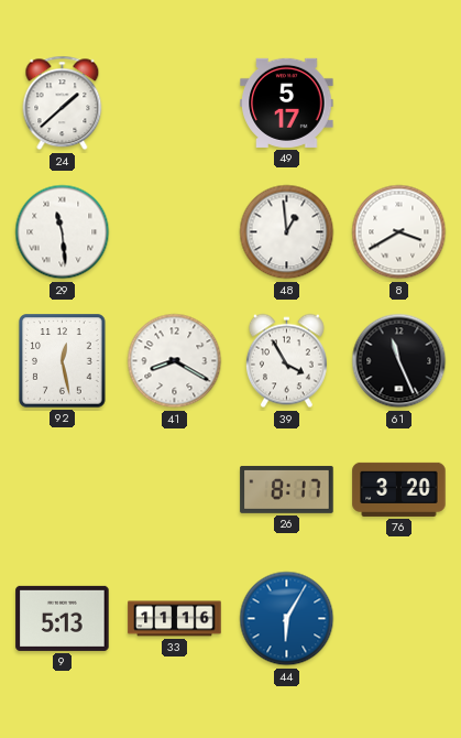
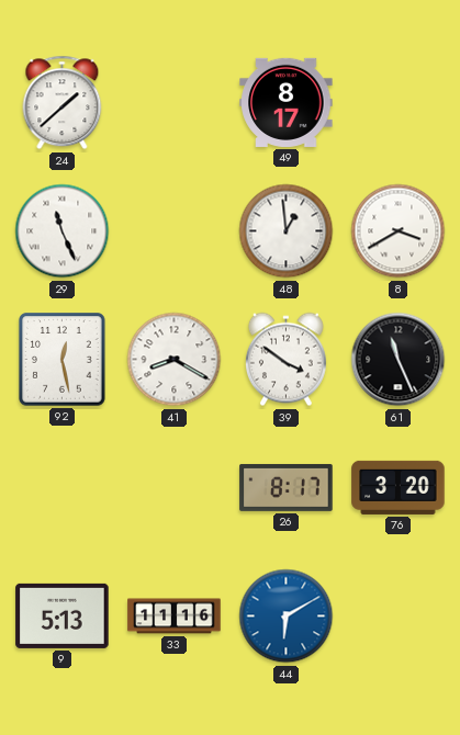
49: 5:17 -> 8:17
29: 11:29 -> 11:26
39: 3:55 -> 3:51
44: 6:05 -> 6:10
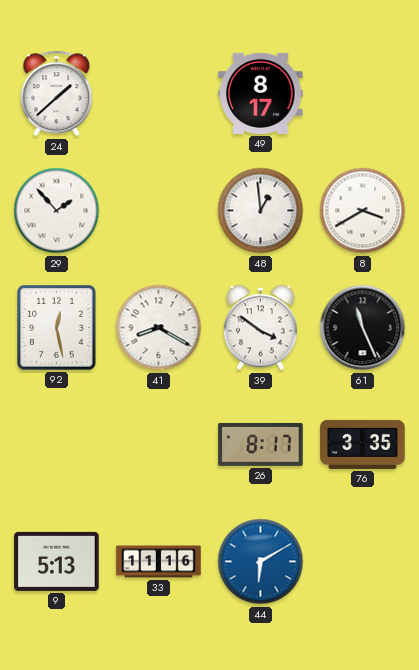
29: 11:26 -> 1:53
76: 3:20 -> 3:35
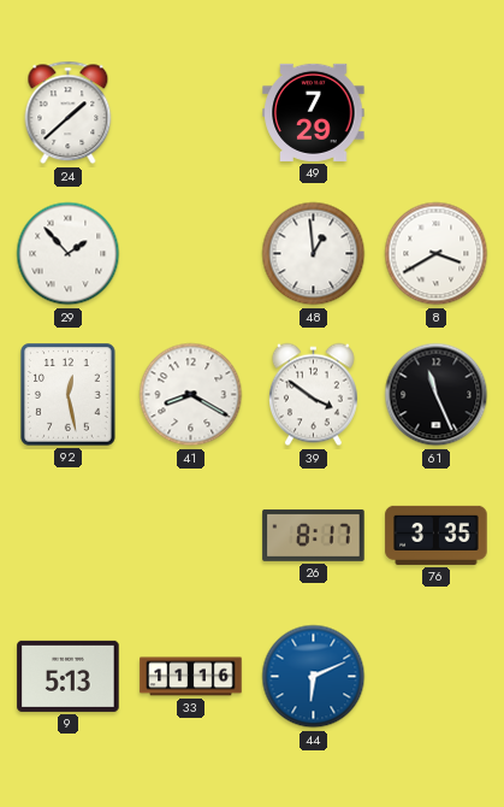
49: 8:17 -> 7:29
44: 6:10 -> 6:11
